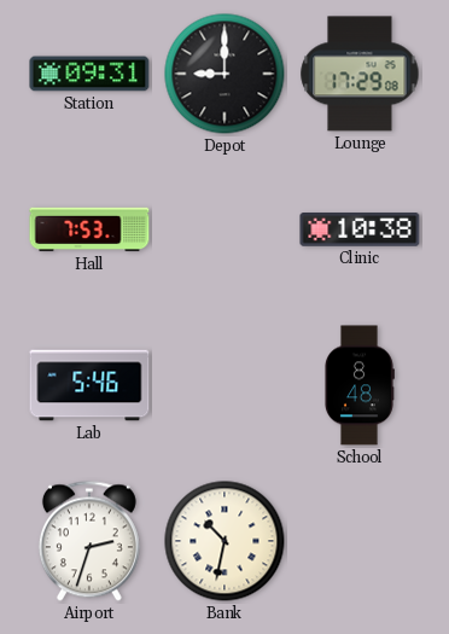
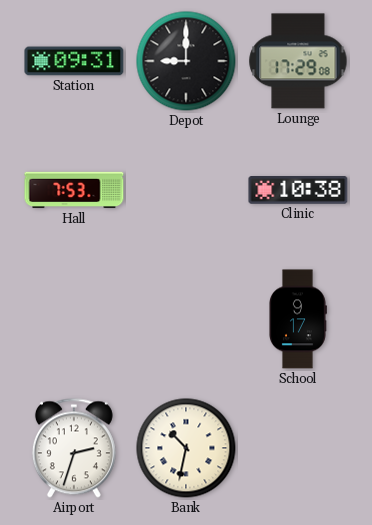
Lab: 5:46 -> none
School: 8:48 -> 9:17
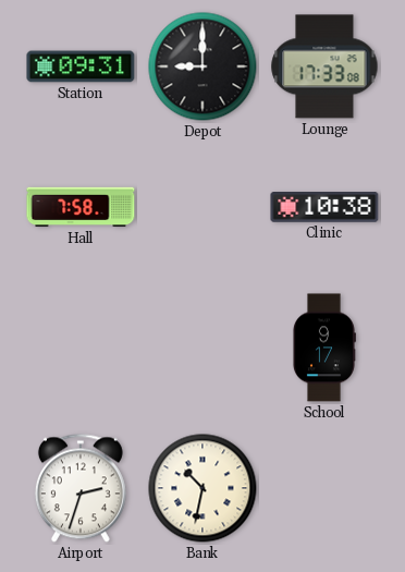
Lounge: 17:29 -> 17:33
Hall: 7:53 -> 7:58
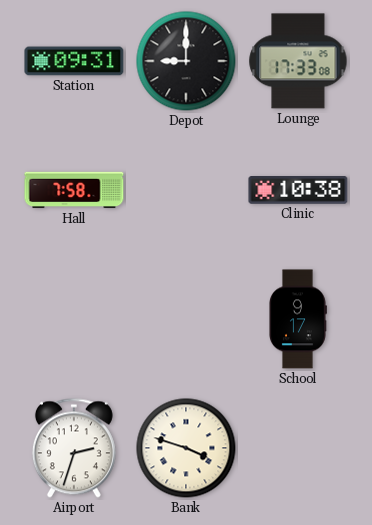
Bank: 10:32 -> 3:48
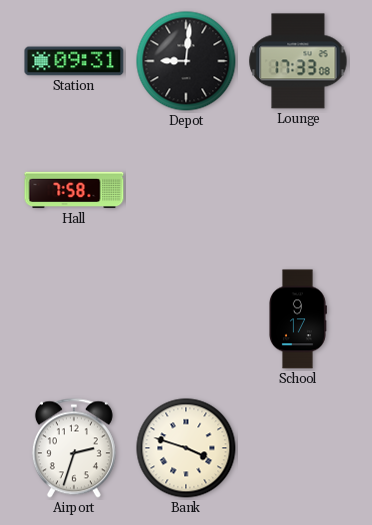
Depot: 9:00 -> 9:01
Clinic: 10:38 -> none
